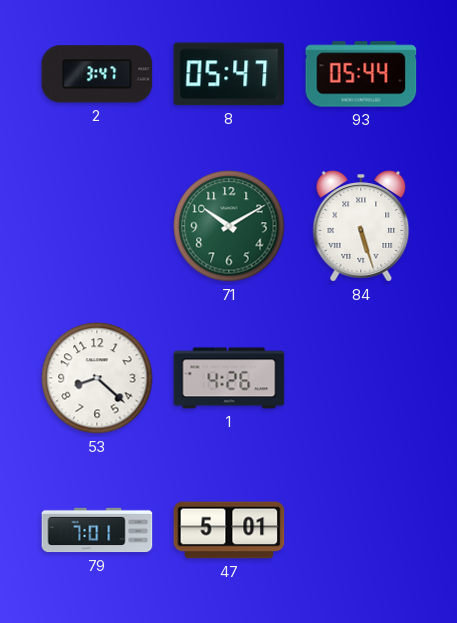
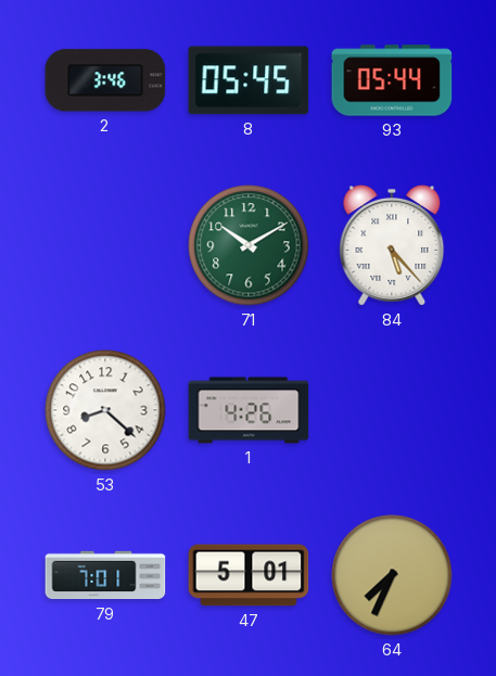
2: 3:47 -> 3:46
8: 05:47 -> 05:45
84: 5:27 -> 5:23
64: none -> 7:34
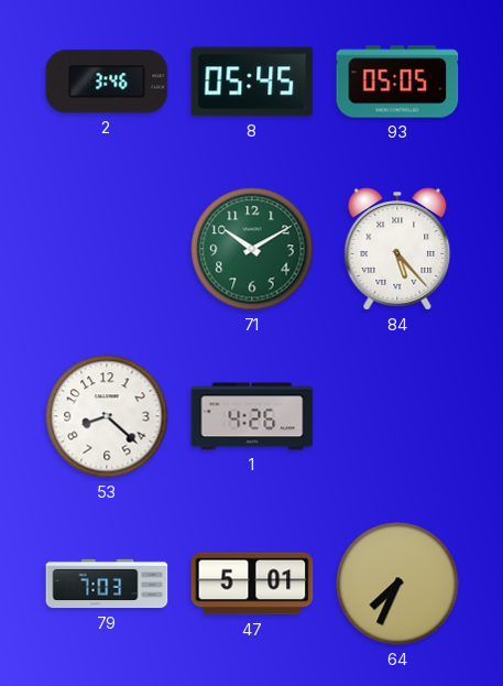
93: 05:44 -> 05:05
79: 7:01 -> 7:03
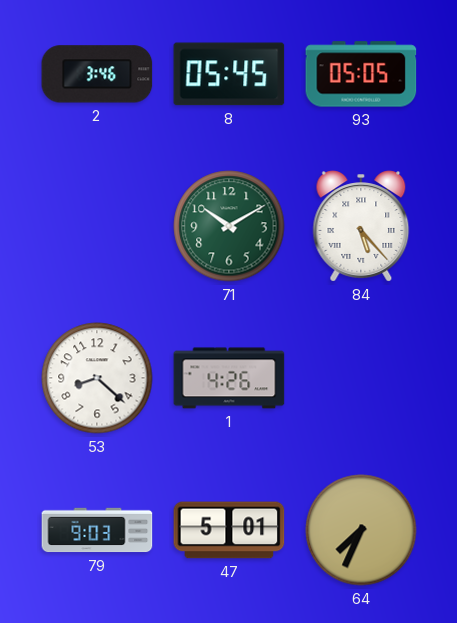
79: 7:03 -> 9:03
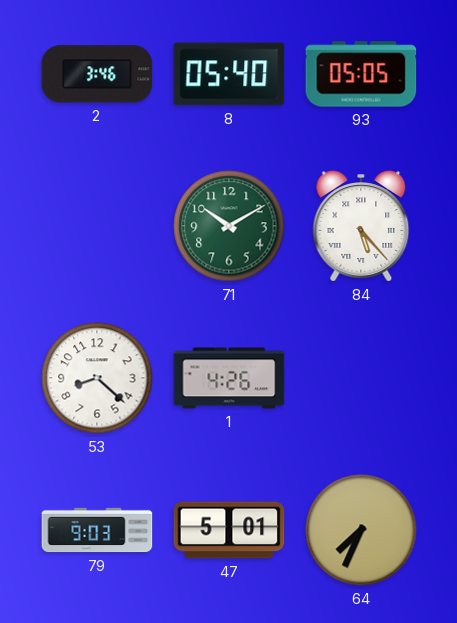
8: 05:45 -> 05:40
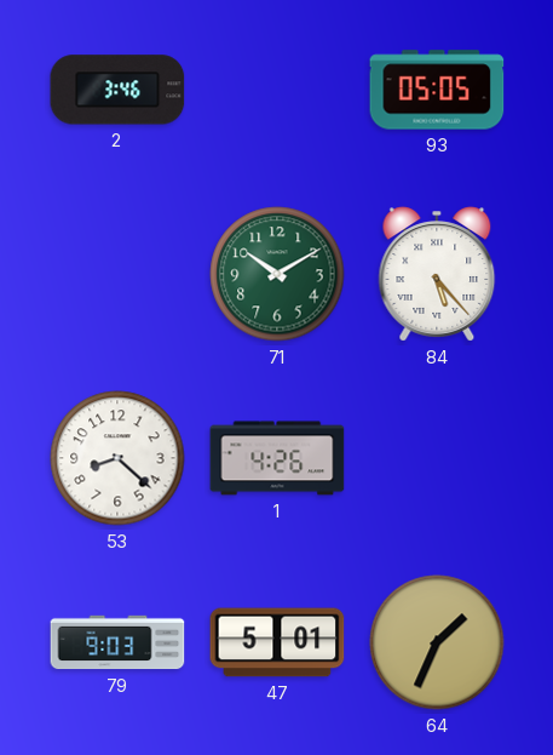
8: 05:40 -> none
64: 7:34 -> 1:34
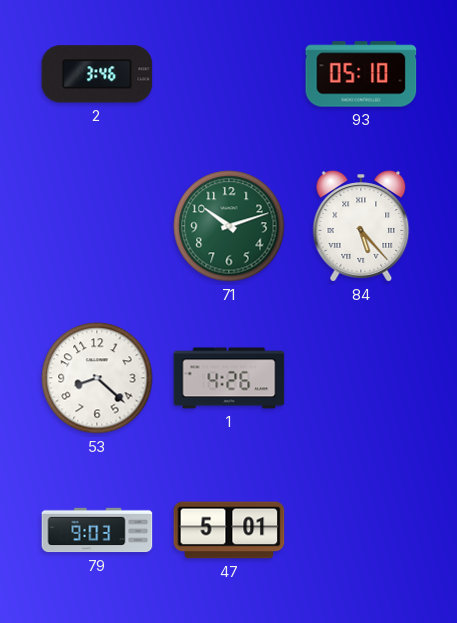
93: 05:05 -> 05:10
71: 10:10 -> 10:12
64: 1:34 -> none
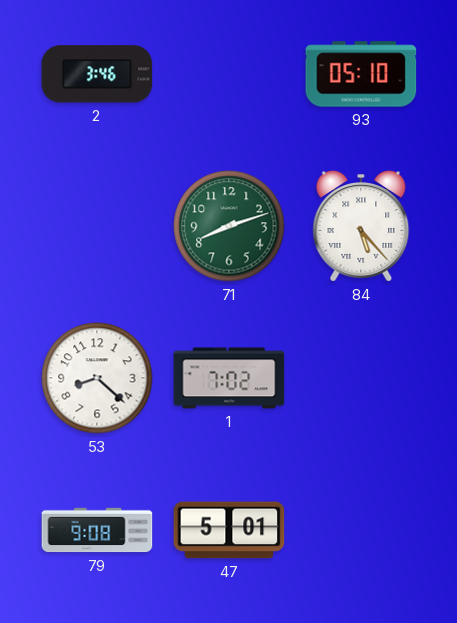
71: 10:12 -> 8:12
1: 4:26 -> 7:02
79: 9:03 -> 9:08
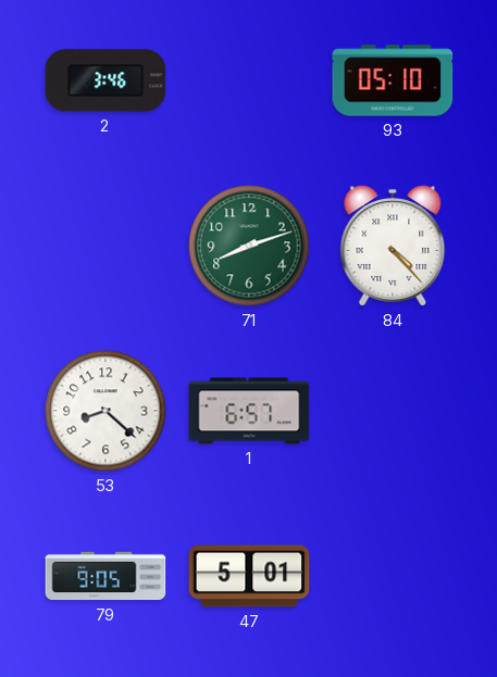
84: 5:23 -> 4:23
1: 7:02 -> 6:57
79: 9:08 -> 9:05
